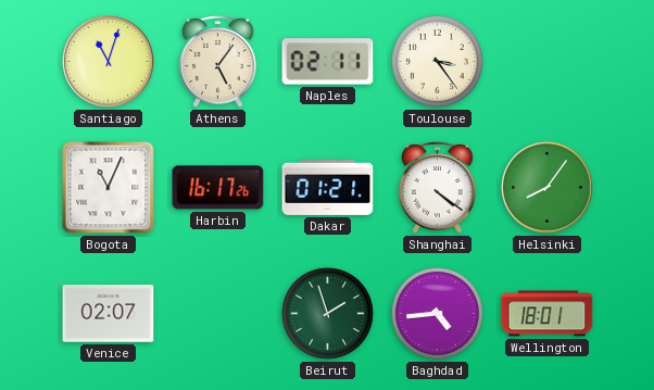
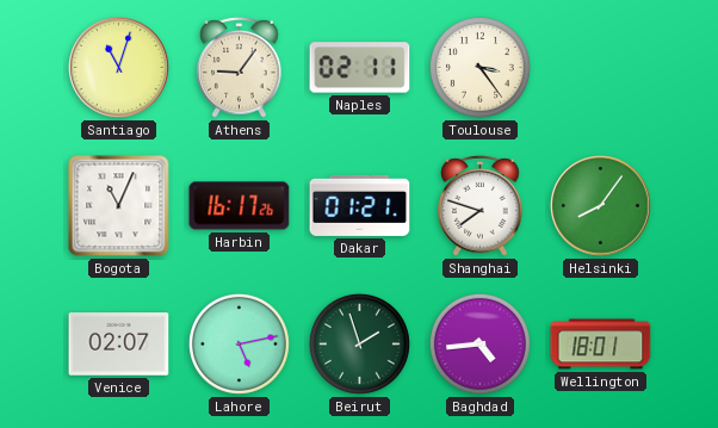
Athens: 5:06 -> 9:06
Shanghai: 4:21 -> 7:48
Lahore: none -> 5:13
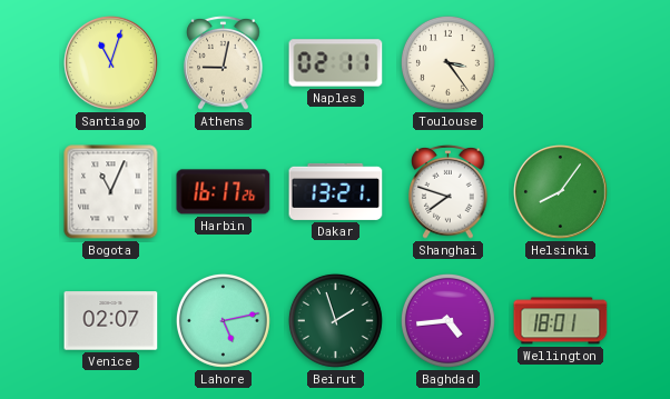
Athens: 9:06 -> 9:02
Dakar: 01:21 -> 13:21
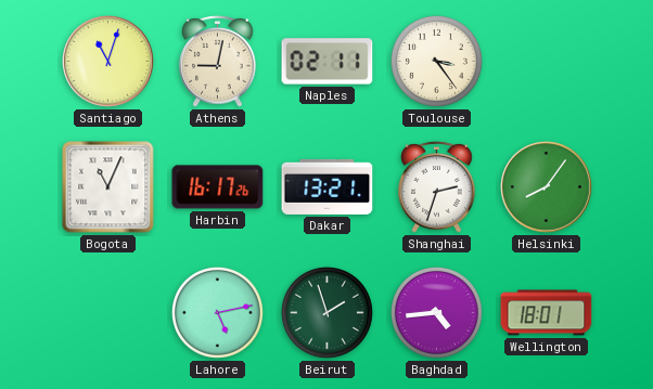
Shanghai: 7:48 -> 2:33
Venice: 02:07 -> none
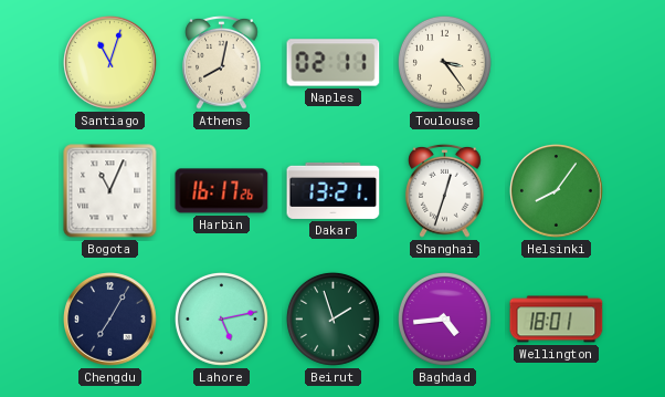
Athens: 9:02 -> 8:02
Shanghai: 2:33 -> 12:33
Chengdu: none -> 7:05
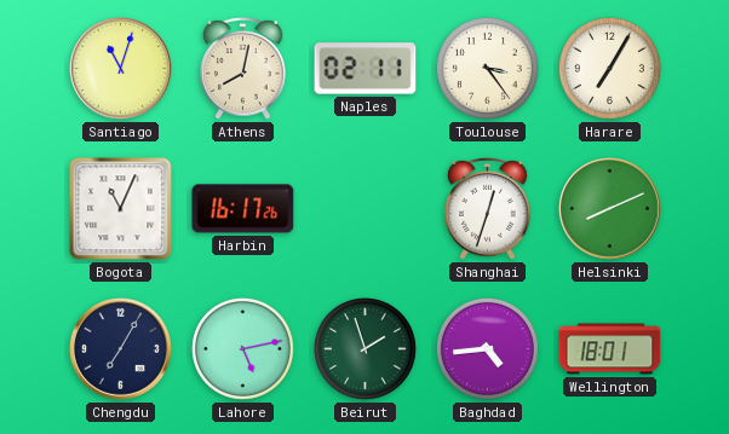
Harare: none -> 7:05
Dakar: 13:21 -> none
Helsinki: 8:06 -> 8:11
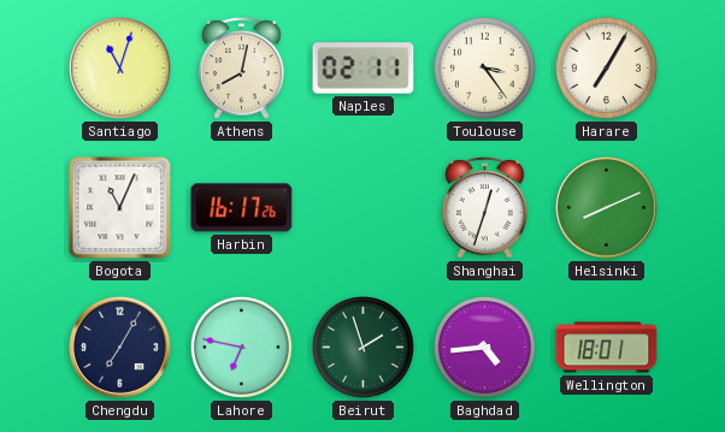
Lahore: 5:13 -> 6:47
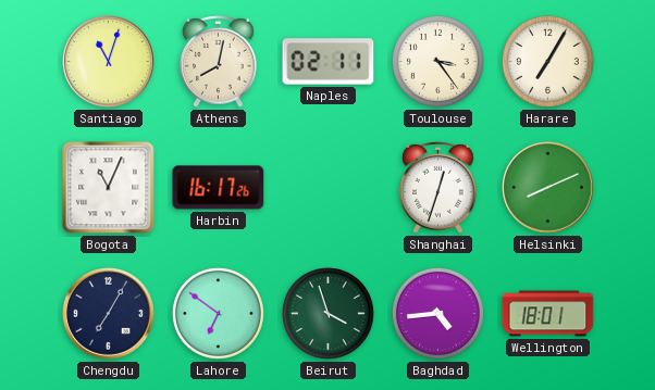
Lahore: 6:47 -> 6:51
Beirut: 1:57 -> 3:57
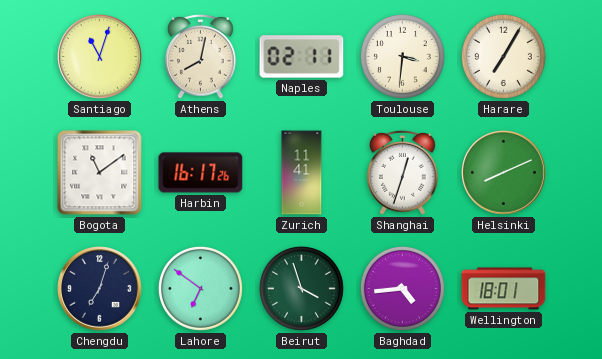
Toulouse: 3:24 -> 3:31
Bogota: 11:04 -> 11:09
Zurich: none -> 11:41
Chengdu: 7:05 -> 7:03
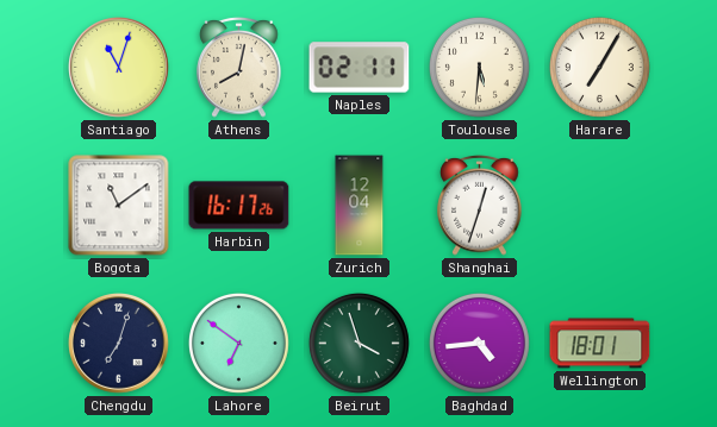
Toulouse: 3:31 -> 5:31
Zurich: 11:41 -> 12:04
Helsinki: 8:11 -> none
